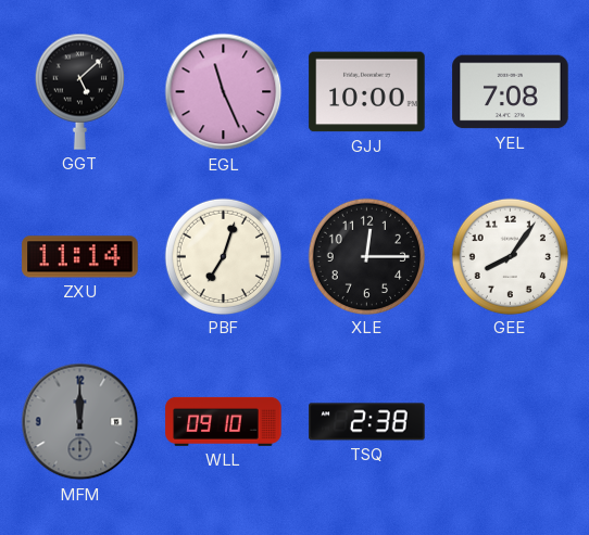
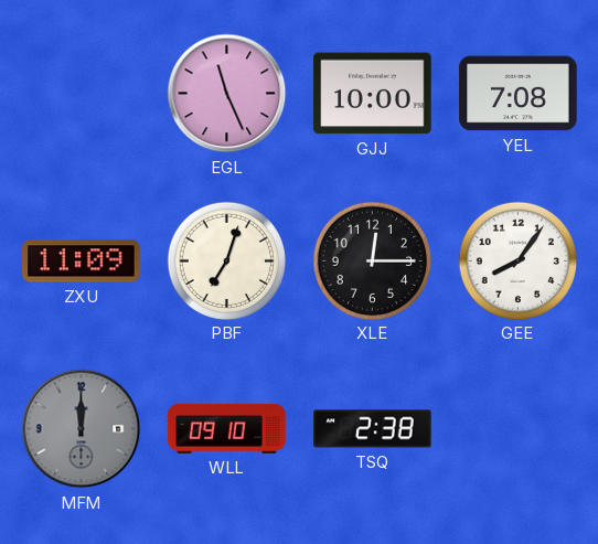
GGT: 5:08 -> none
ZXU: 11:14 -> 11:09
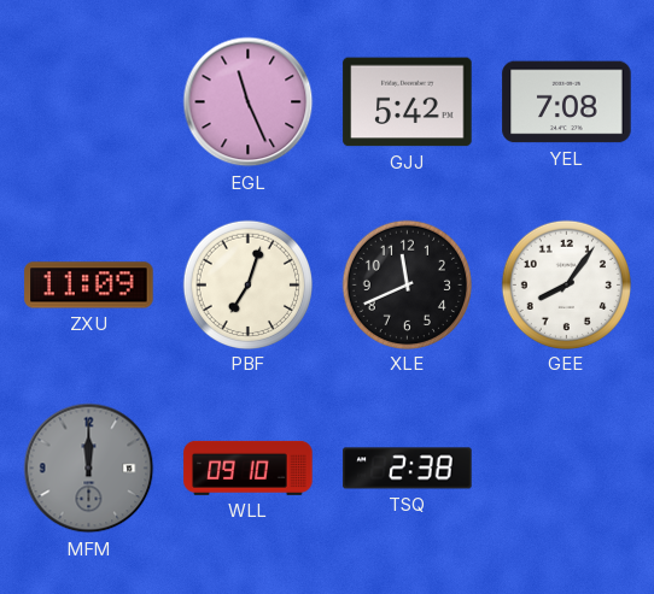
GJJ: 10:00 -> 5:42
XLE: 12:15 -> 11:41
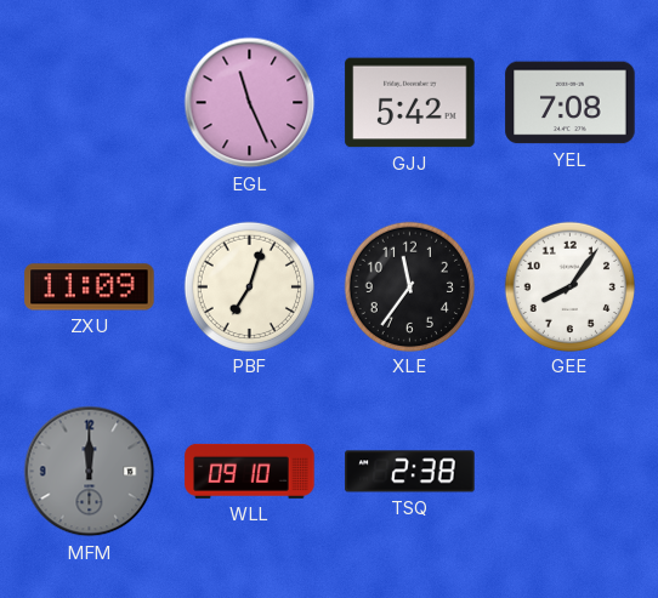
XLE: 11:41 -> 11:36
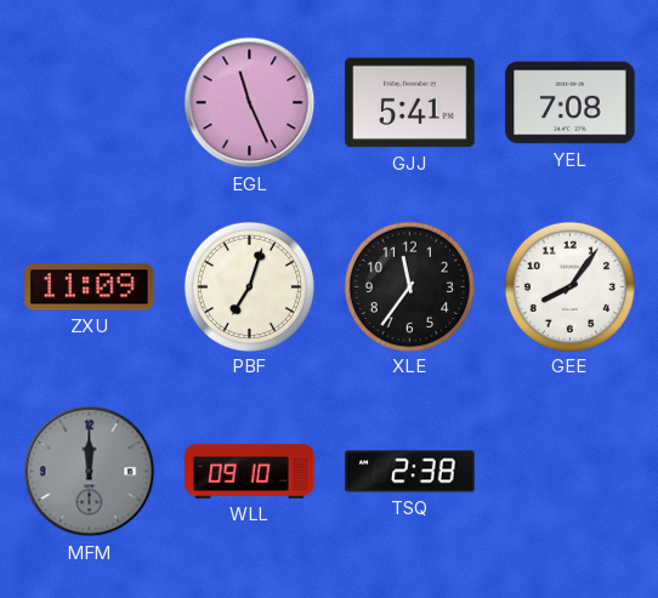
GJJ: 5:42 -> 5:41
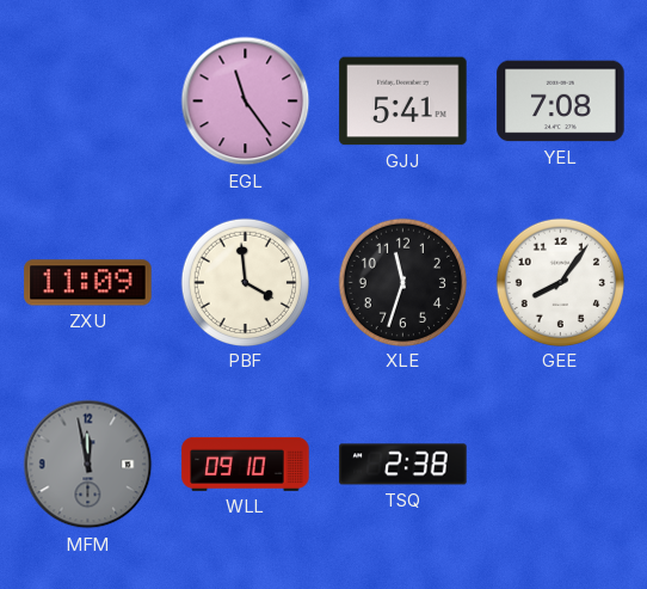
EGL: 11:26 -> 11:24
PBF: 7:03 -> 3:59
XLE: 11:36 -> 11:33
MFM: 12:00 -> 11:58
